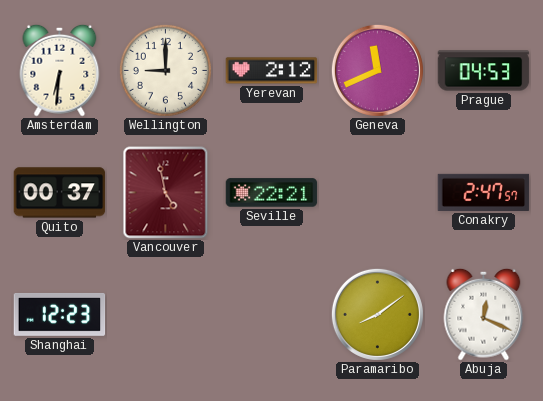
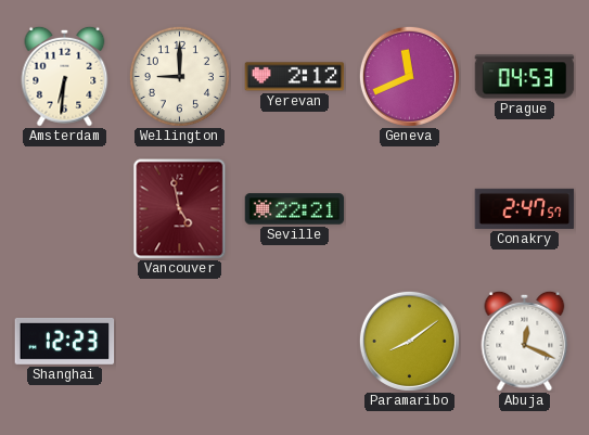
Quito: 00:37 -> none
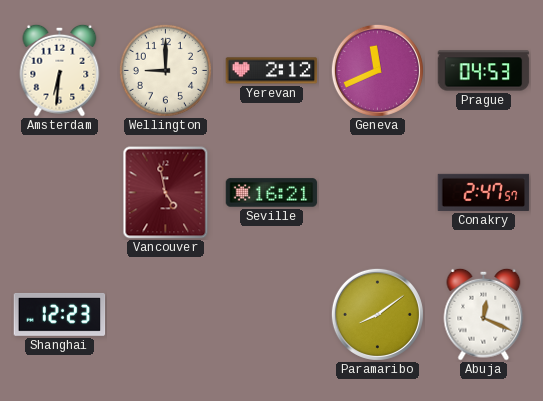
Seville: 22:21 -> 16:21
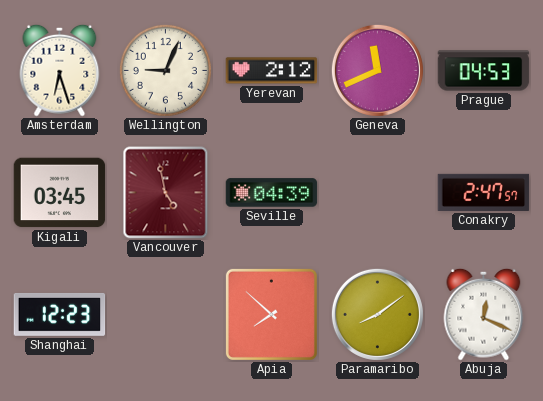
Amsterdam: 6:31 -> 6:27
Wellington: 9:00 -> 9:04
Kigali: none -> 03:45
Seville: 16:21 -> 04:39
Apia: none -> 7:52
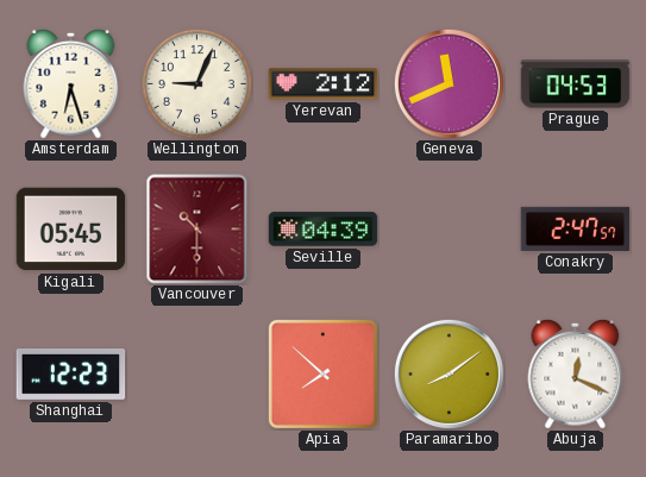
Kigali: 03:45 -> 05:45
Vancouver: 4:58 -> 10:30
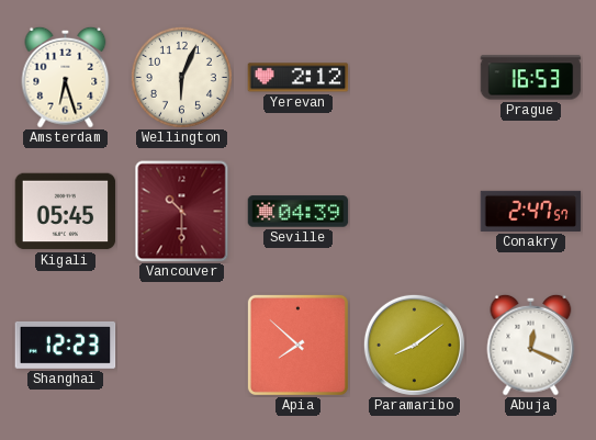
Wellington: 9:04 -> 6:04
Geneva: 11:41 -> none
Prague: 04:53 -> 16:53
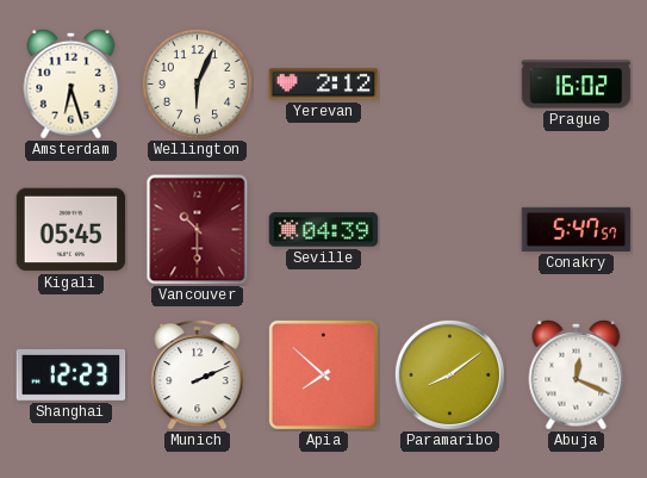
Prague: 16:53 -> 16:02
Conakry: 2:47 -> 5:47
Munich: none -> 2:11
